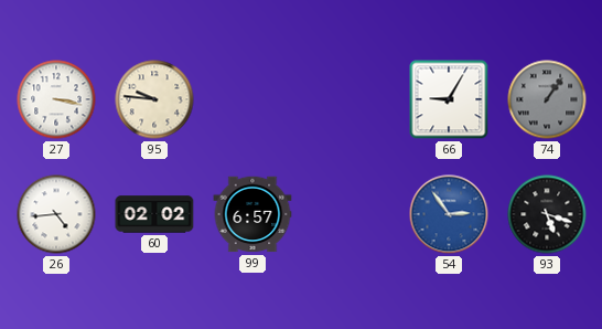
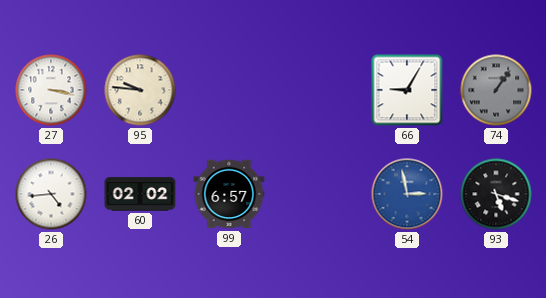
54: 2:54 -> 2:58
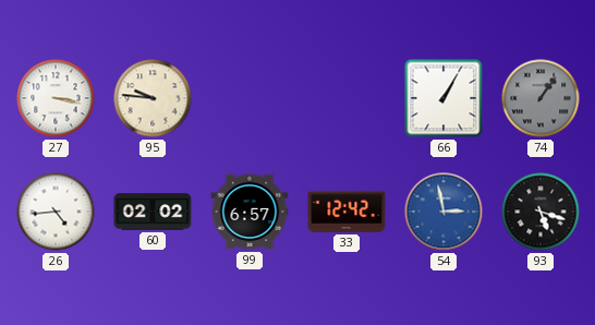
66: 9:05 -> 1:05
33: none -> 12:42
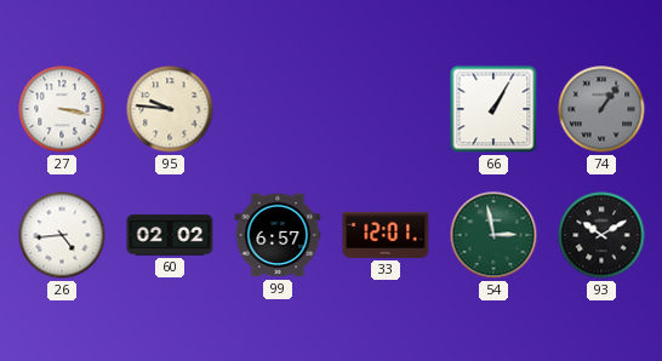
33: 12:42 -> 12:01
54 dial: blue -> green
93: 5:18 -> 10:10
